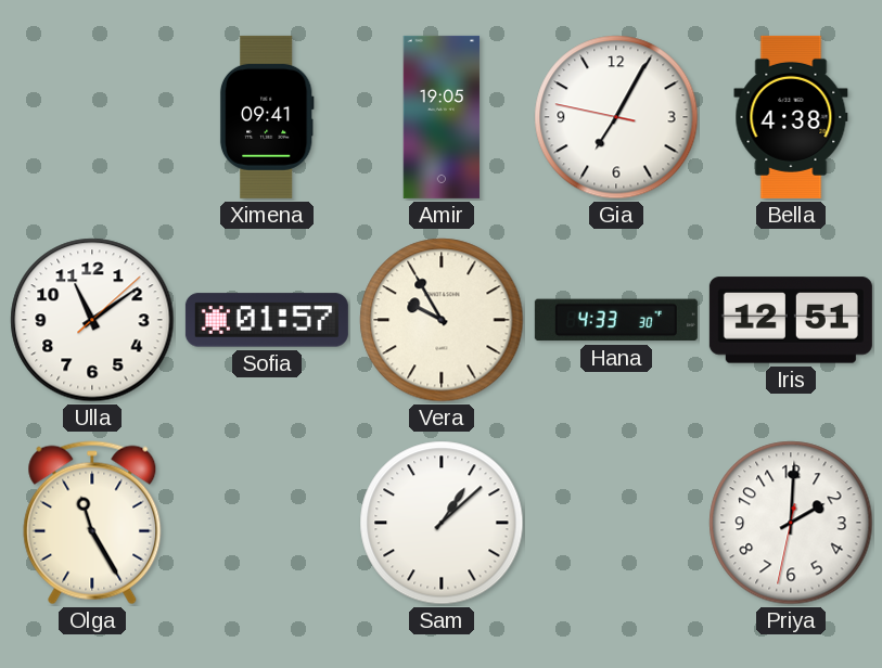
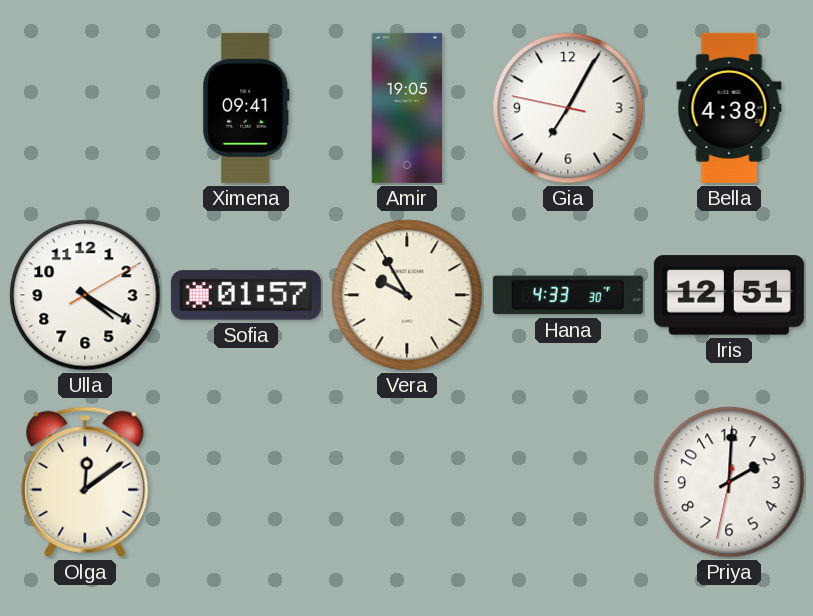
Ulla: 11:09 -> 4:20
Olga: 11:25 -> 12:09
Sam: 1:08 -> none
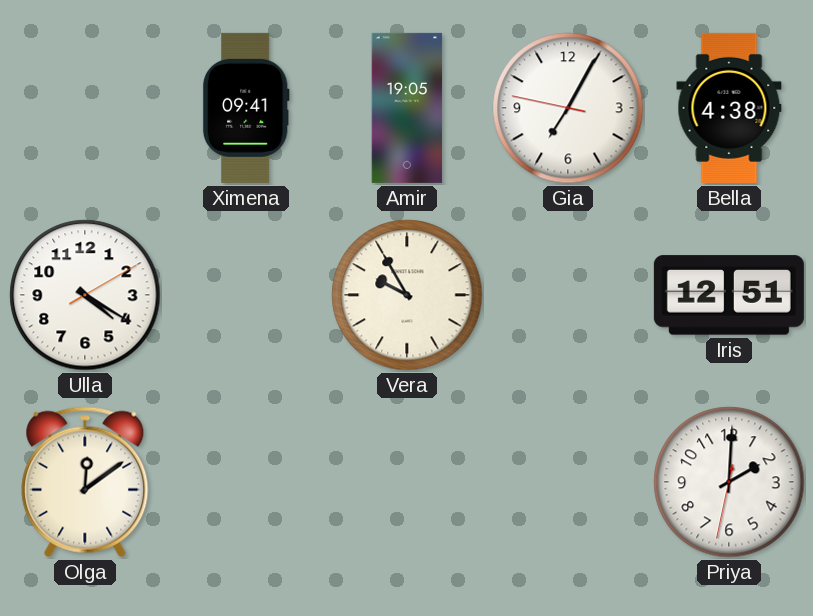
Sofia: 01:57 -> none
Hana: 4:33 -> none
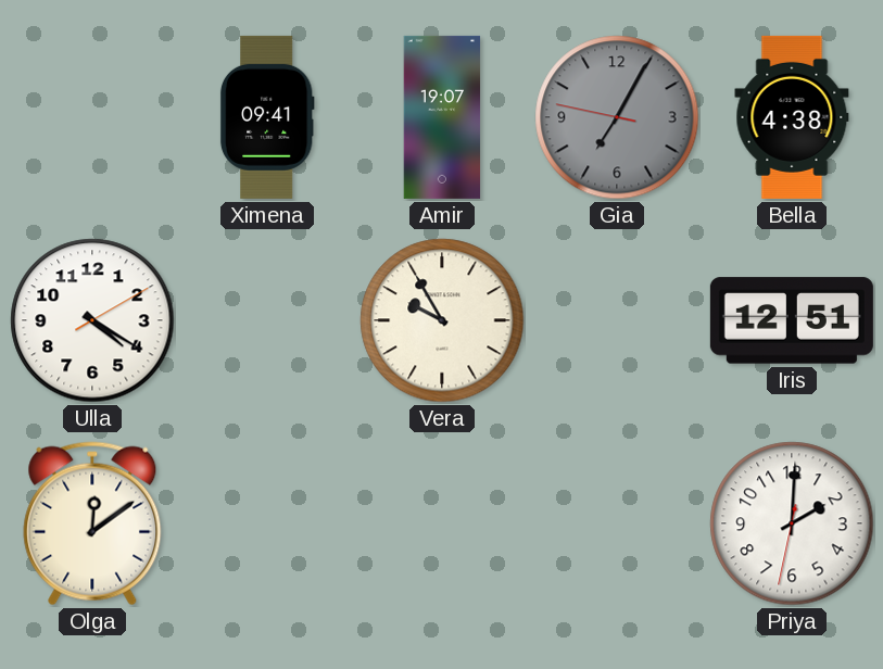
Amir: 19:05 -> 19:07
Gia dial: white -> grey
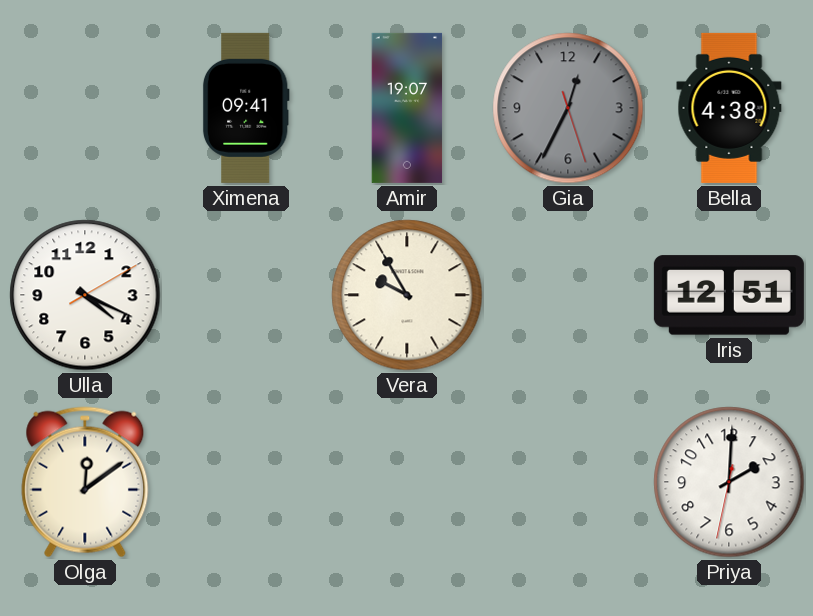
Gia: 7:04 -> 12:34
Ulla: 4:20 -> 4:19
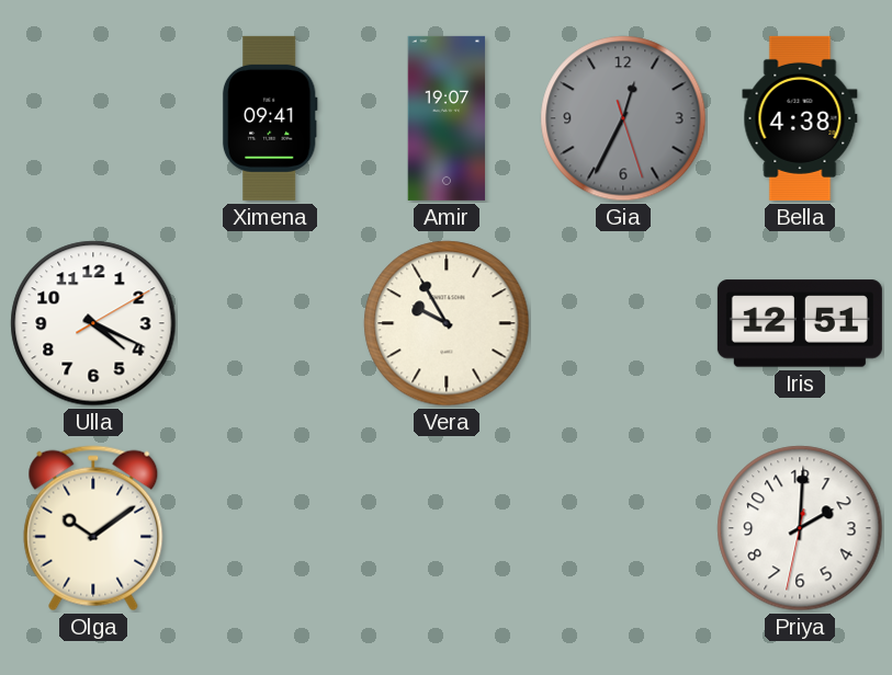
Olga: 12:09 -> 10:09
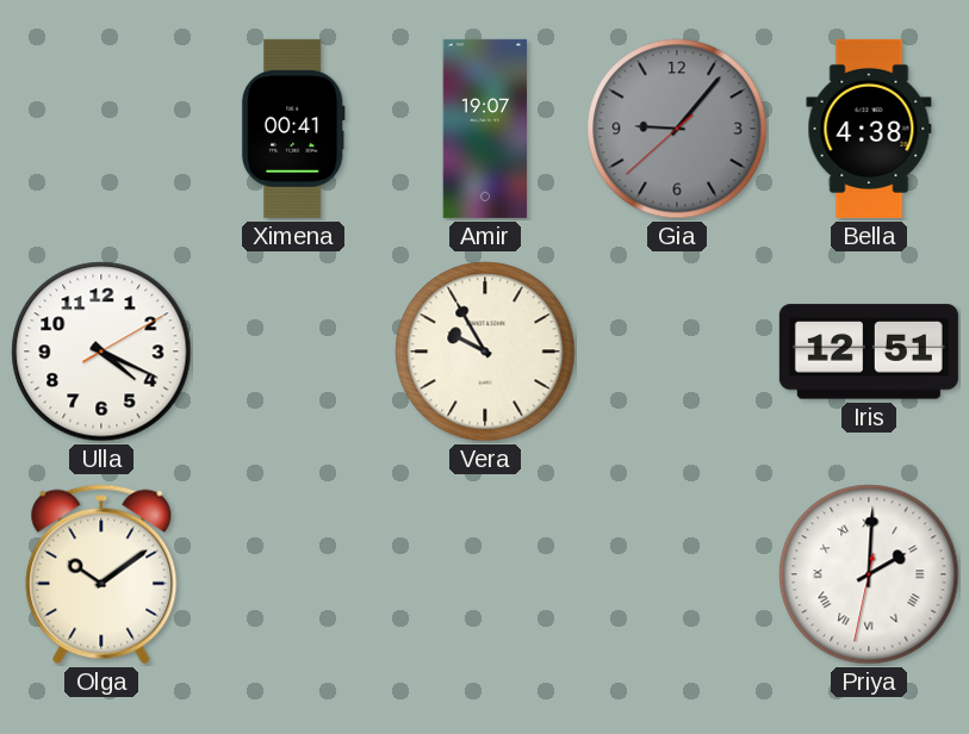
Ximena: 09:41 -> 00:41
Gia: 12:34 -> 9:06
Priya numerals: Arabic -> Roman
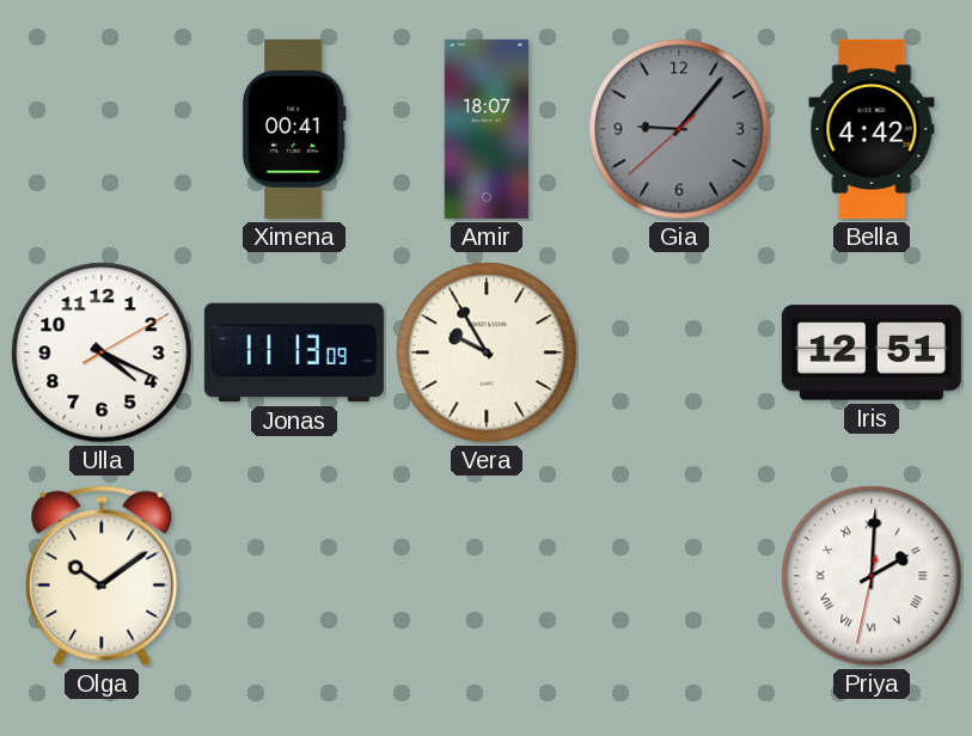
Amir: 19:07 -> 18:07
Bella: 4:38 -> 4:42
Jonas: none -> 11:13
